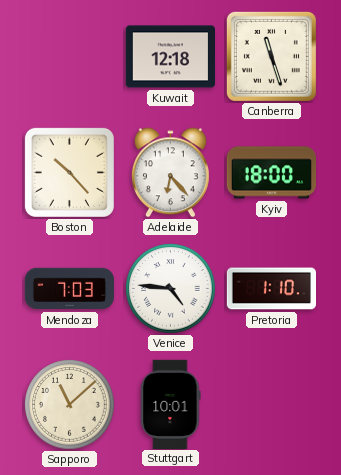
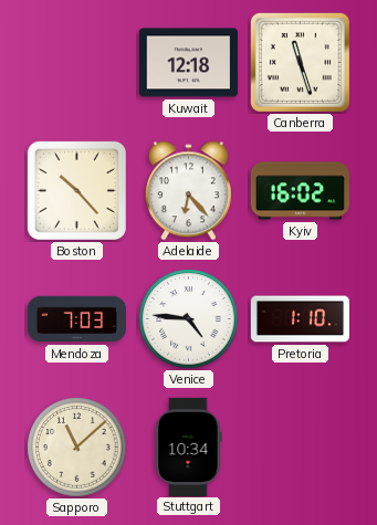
Kyiv: 18:00 -> 16:02
Stuttgart: 10:01 -> 10:34
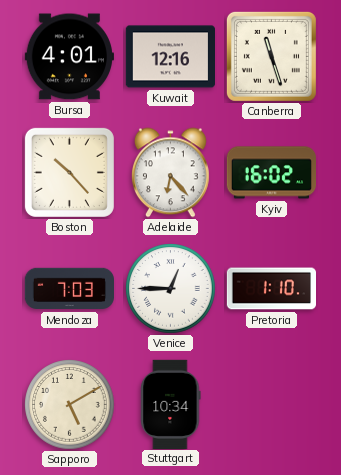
Bursa: none -> 4:01
Kuwait: 12:18 -> 12:16
Venice: 4:46 -> 12:45
Sapporo: 11:08 -> 5:10
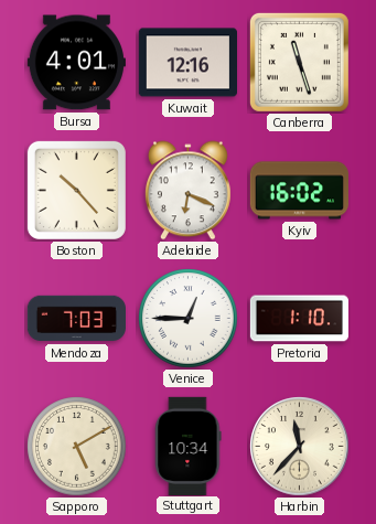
Adelaide: 6:23 -> 6:19
Harbin: none -> 11:37
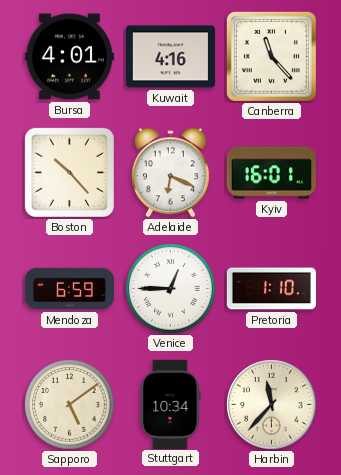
Kuwait: 12:16 -> 4:16
Canberra: 11:27 -> 11:23
Kyiv: 16:02 -> 16:01
Mendoza: 7:03 -> 6:59
Sapporo: 5:10 -> 5:09
